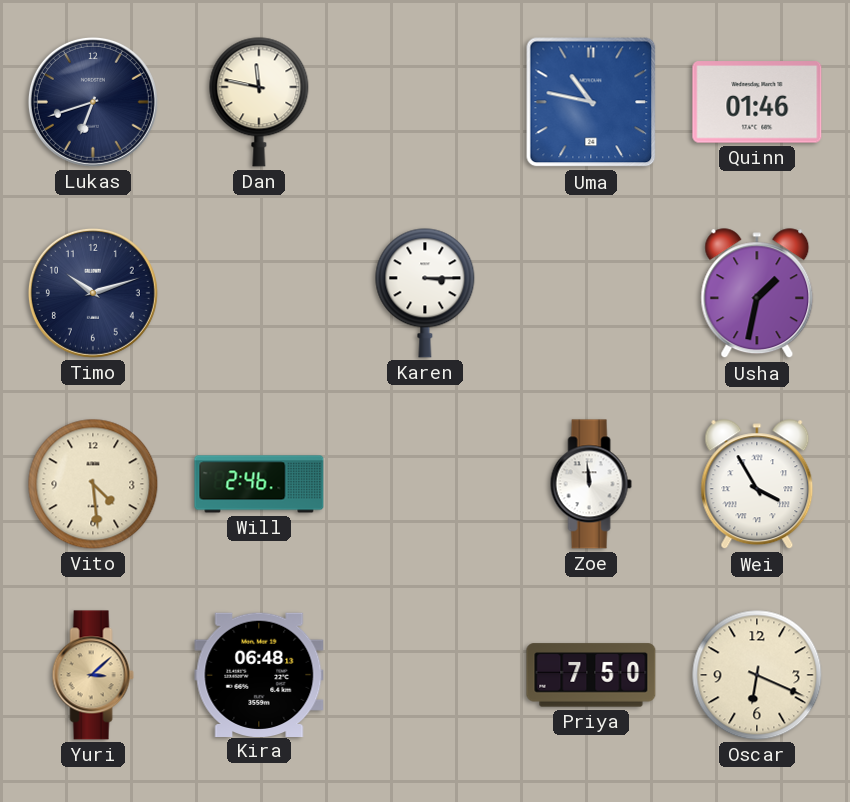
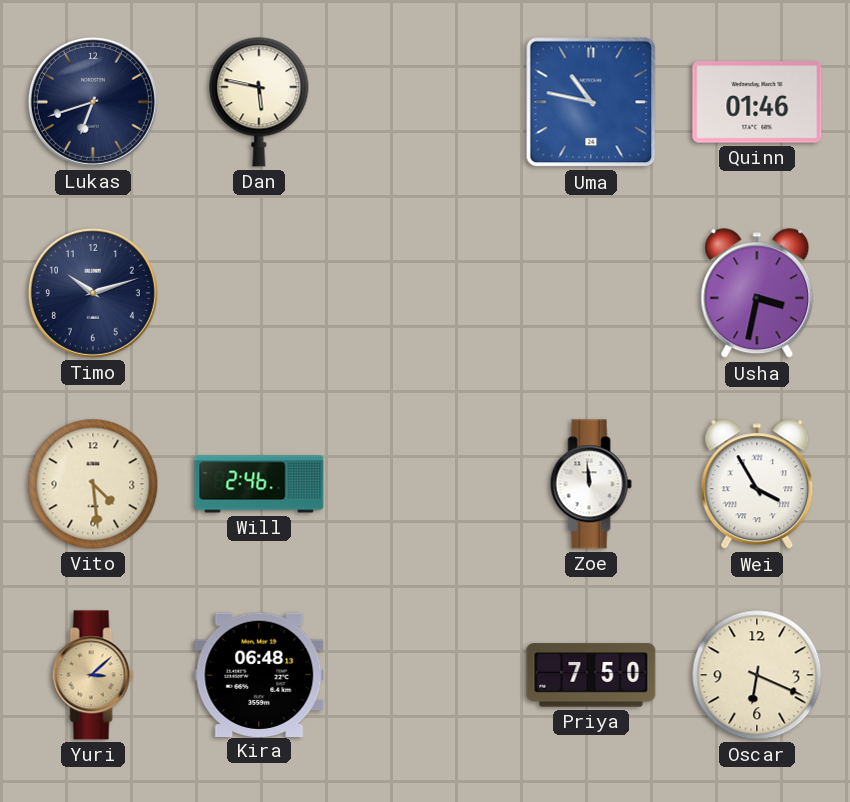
Dan: 11:47 -> 5:47
Karen: 3:15 -> none
Usha: 1:32 -> 3:32
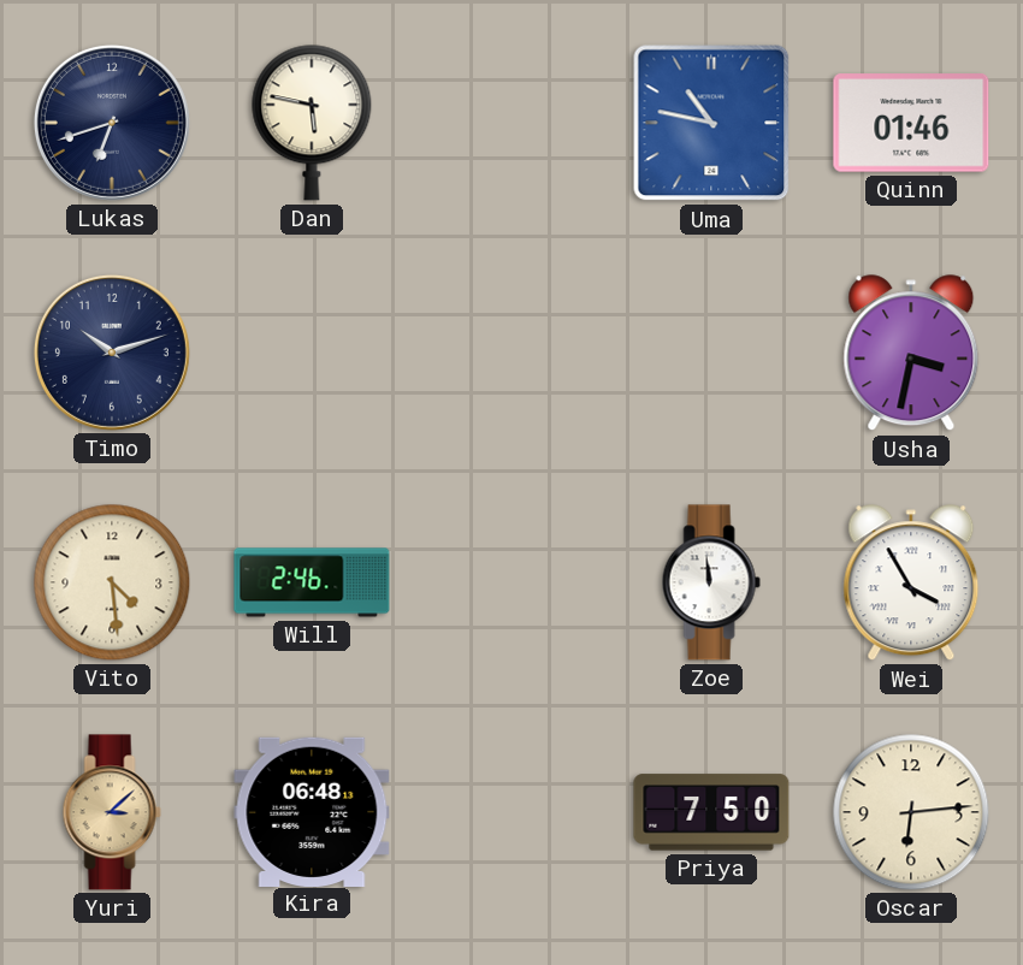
Oscar: 6:19 -> 6:14
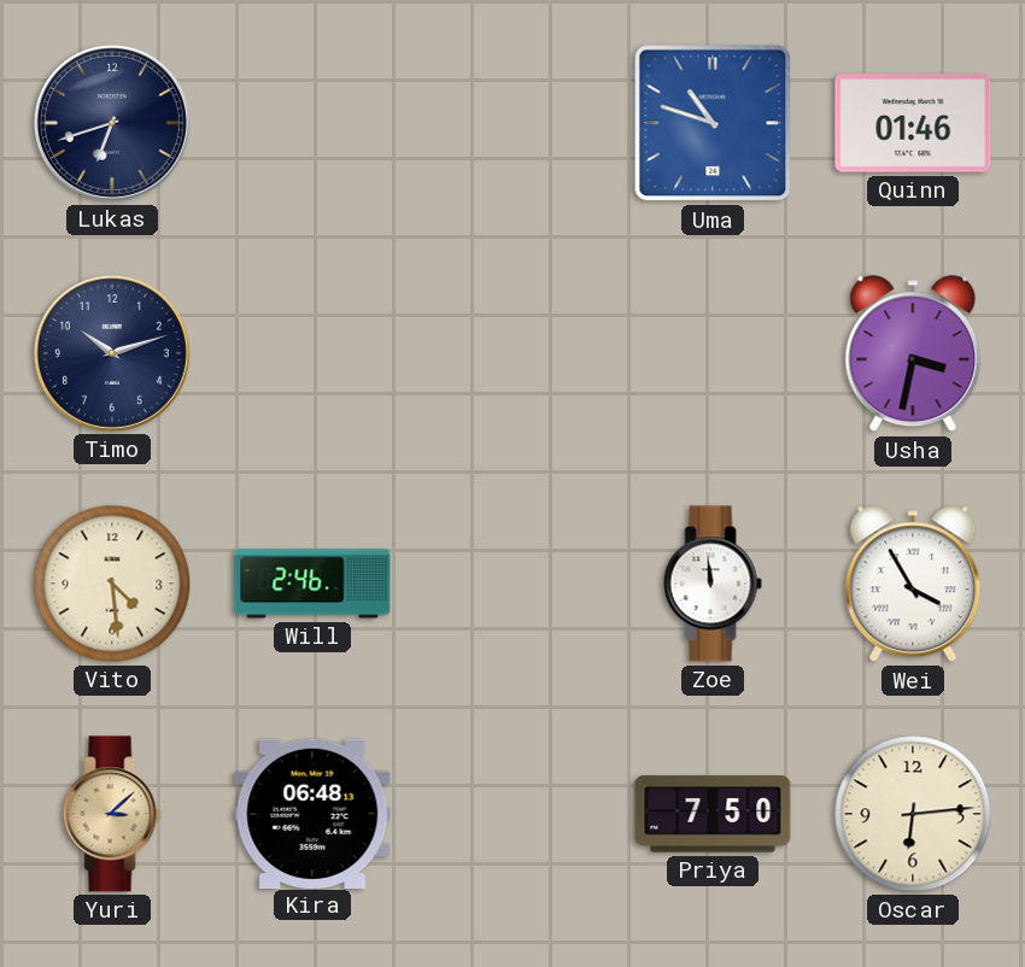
Dan: 5:47 -> none
Uma: 10:47 -> 10:48
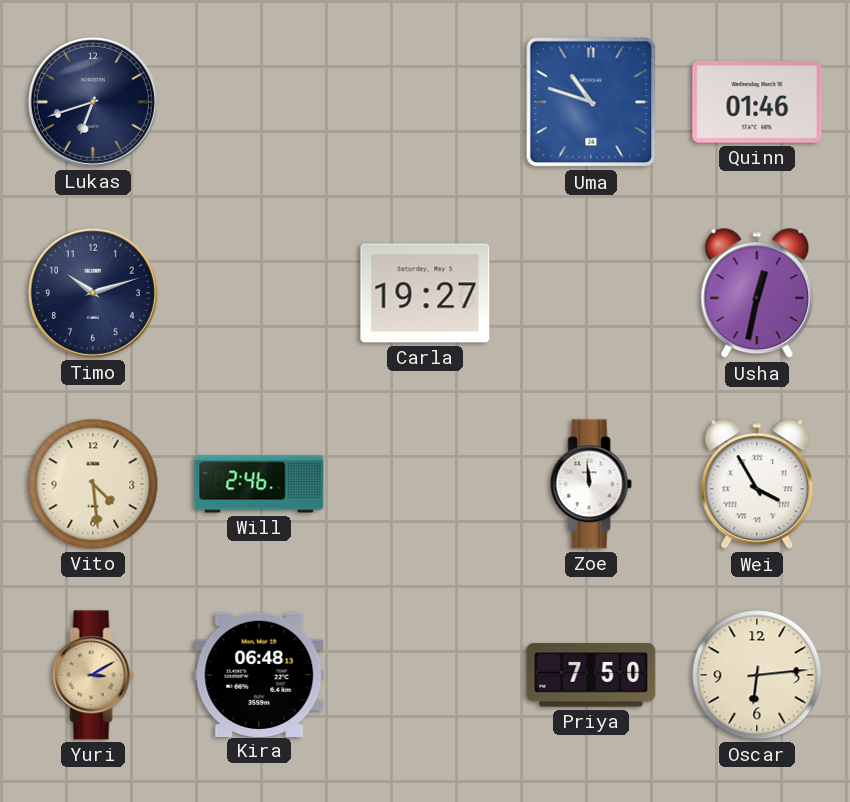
Carla: none -> 19:27
Usha: 3:32 -> 12:32
Yuri: 3:08 -> 3:10
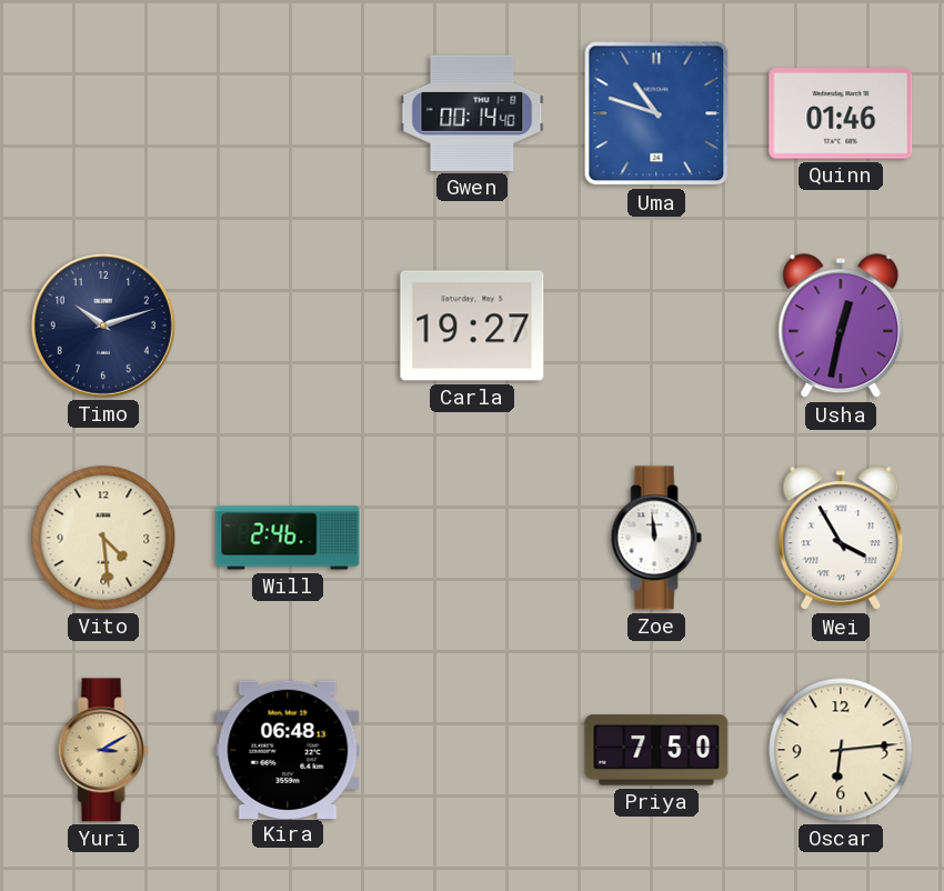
Lukas: 6:42 -> none
Gwen: none -> 00:14
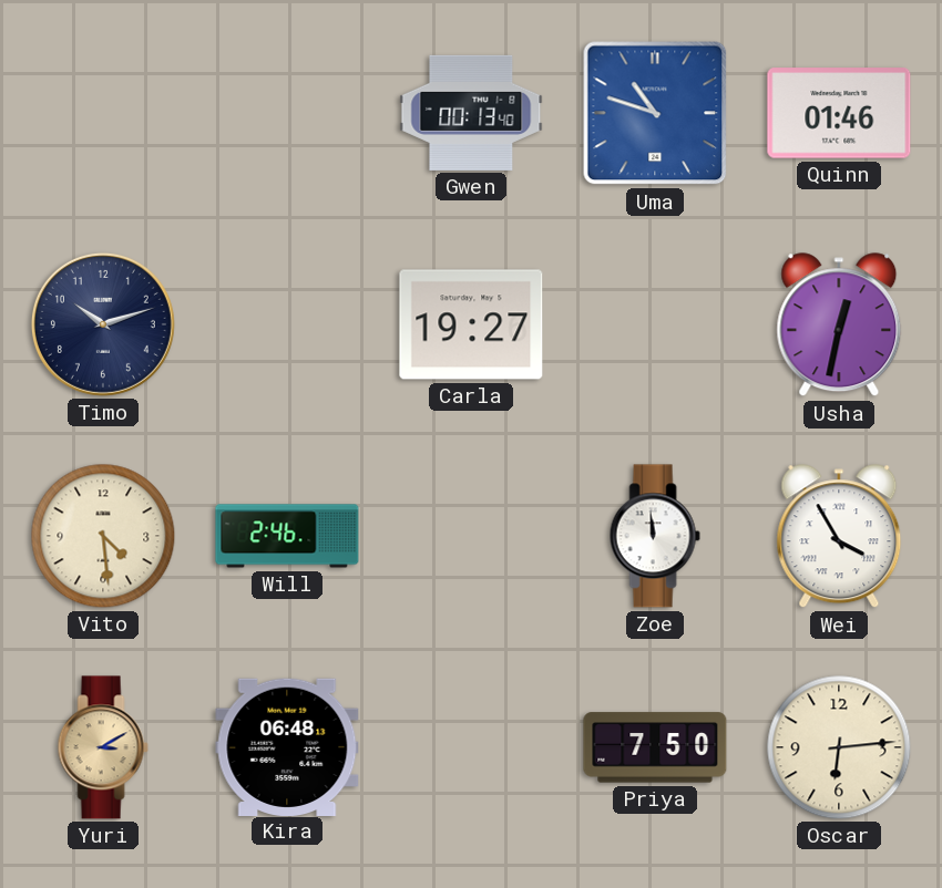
Gwen: 00:14 -> 00:13
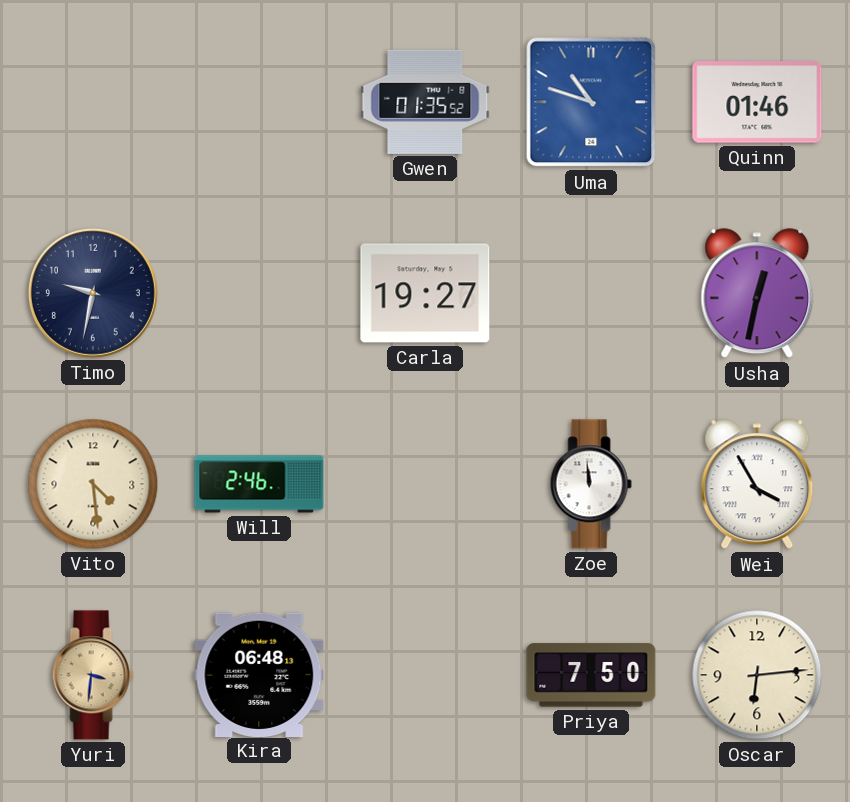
Gwen: 00:13 -> 01:35
Timo: 10:12 -> 9:32
Yuri: 3:10 -> 3:31
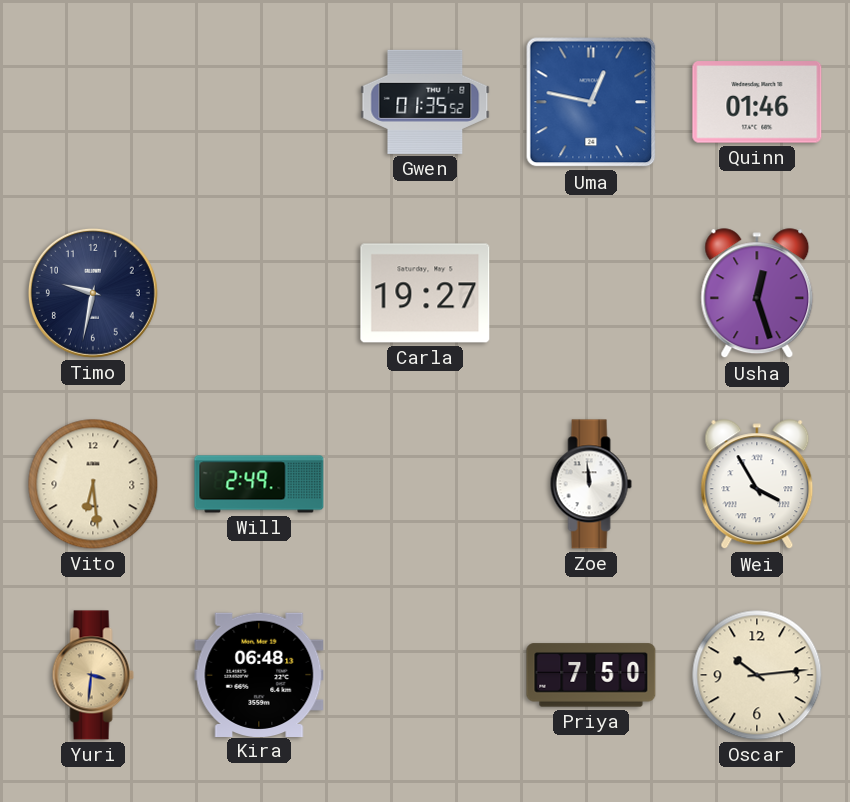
Uma: 10:48 -> 12:47
Usha: 12:32 -> 12:27
Vito: 4:29 -> 6:29
Will: 2:46 -> 2:49
Oscar: 6:14 -> 10:14
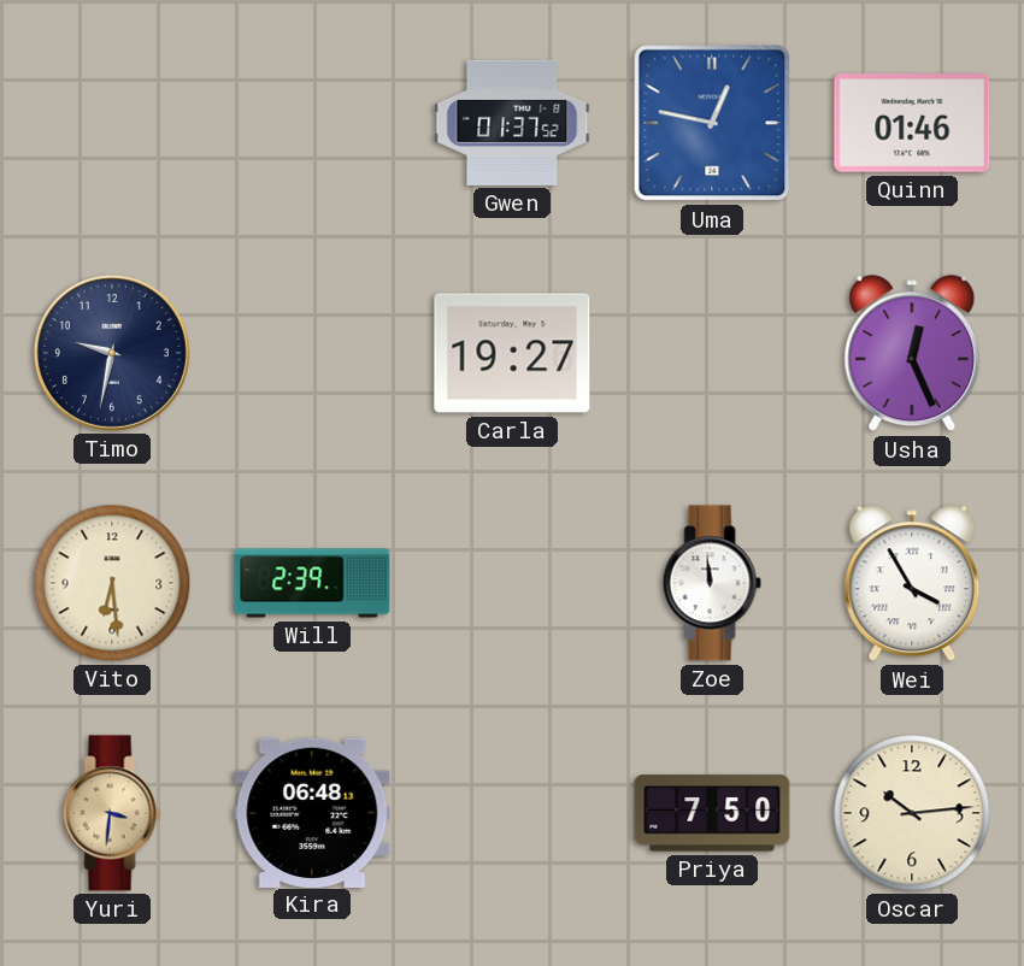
Gwen: 01:35 -> 01:37
Usha: 12:27 -> 12:26
Will: 2:49 -> 2:39
